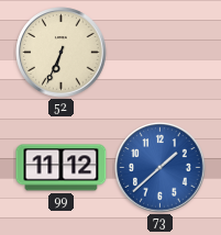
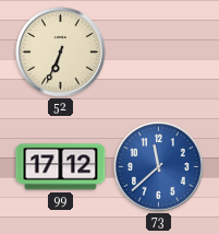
99: 11:12 -> 17:12
73: 1:38 -> 11:38
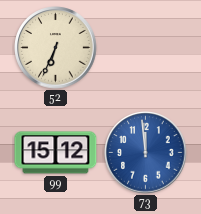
99: 17:12 -> 15:12
73: 11:38 -> 11:59
